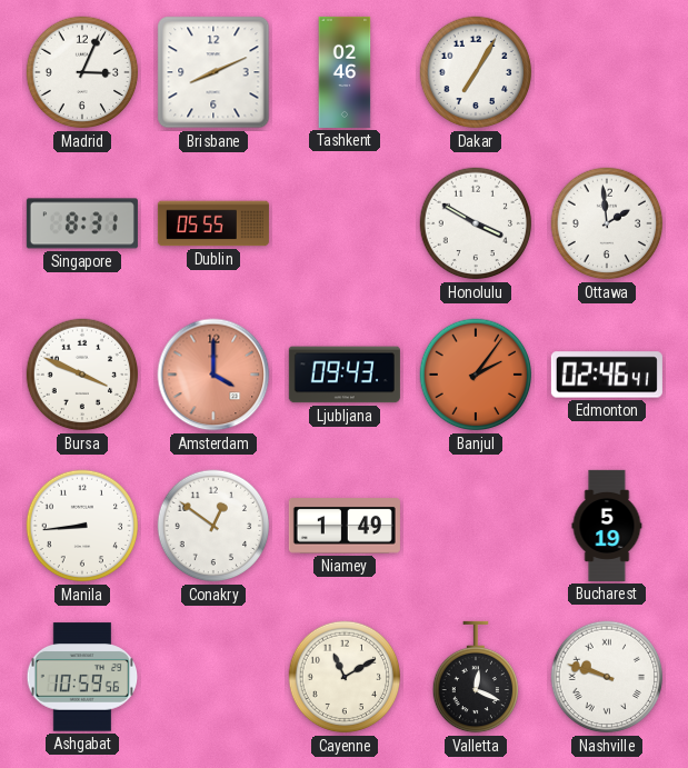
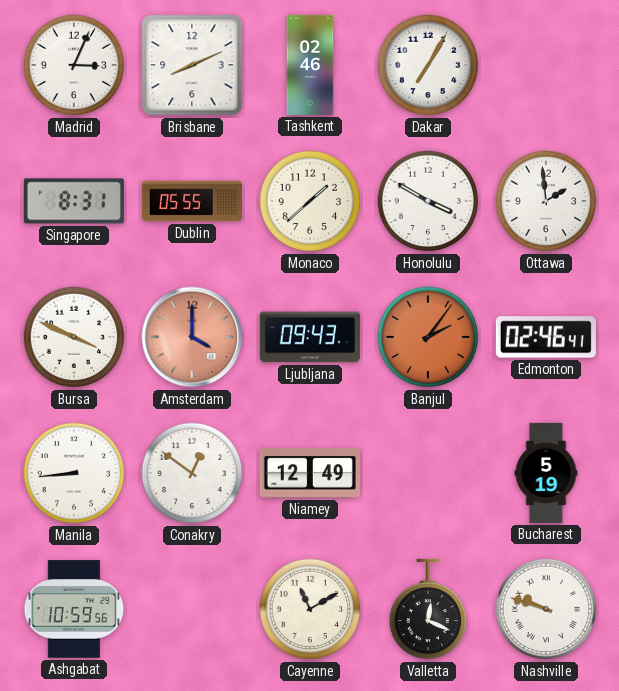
Monaco: none -> 1:38
Niamey: 1:49 -> 12:49
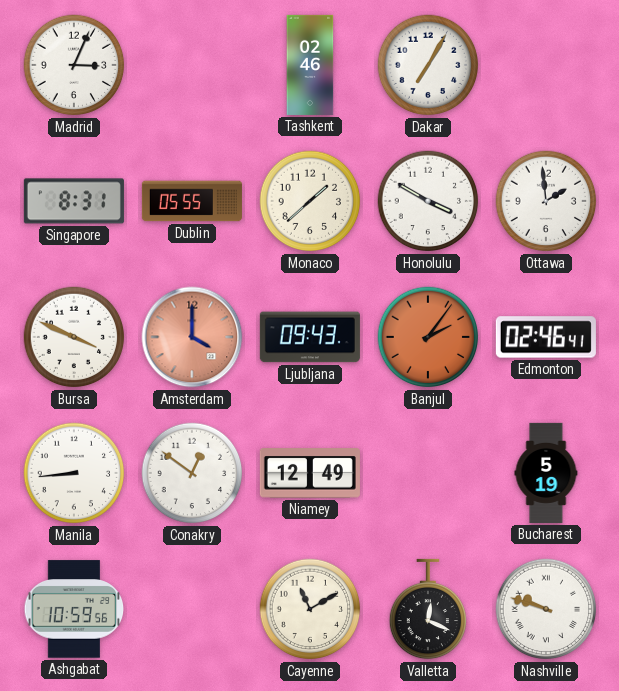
Brisbane: 8:11 -> none
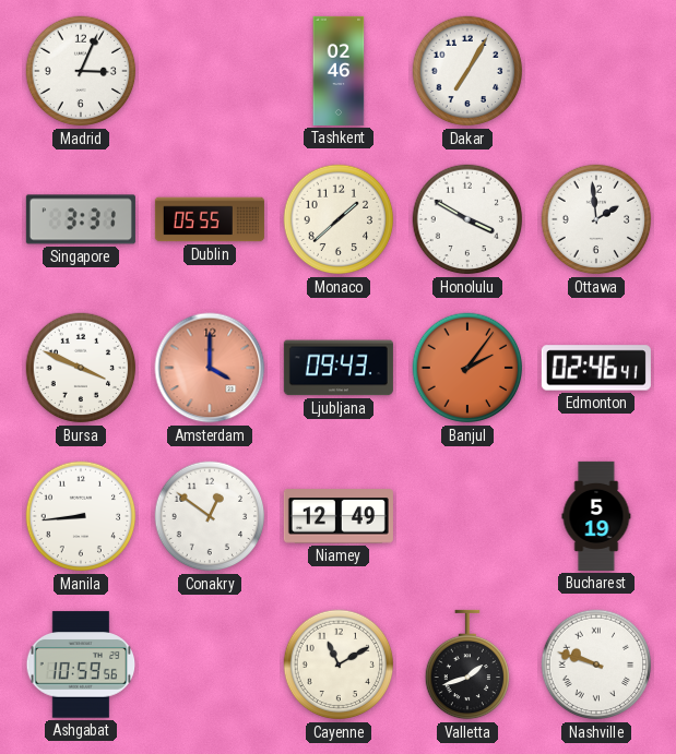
Singapore: 8:31 -> 3:31
Valletta: 12:19 -> 1:42
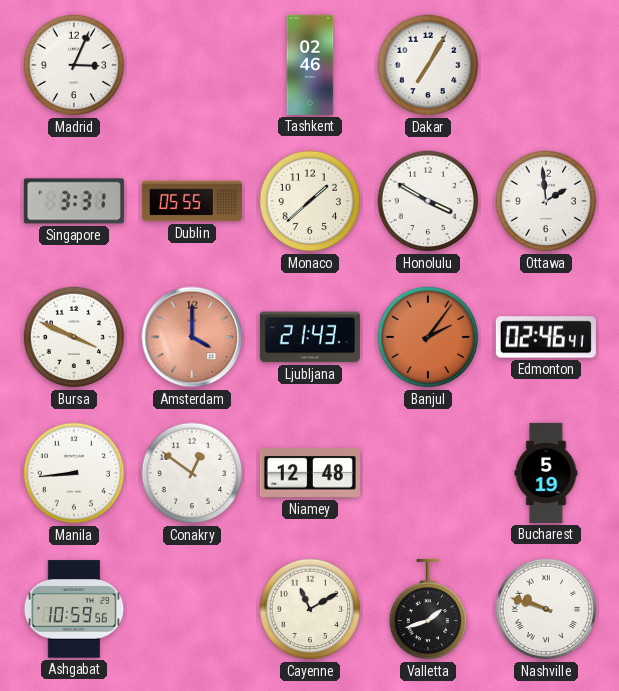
Ljubljana: 09:43 -> 21:43
Niamey: 12:49 -> 12:48
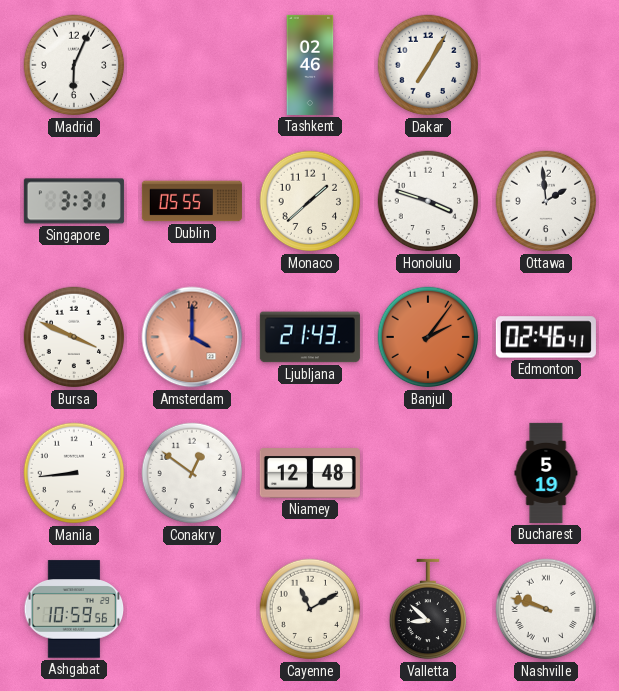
Madrid: 3:04 -> 6:04
Honolulu: 3:50 -> 3:48
Valletta: 1:42 -> 8:52
